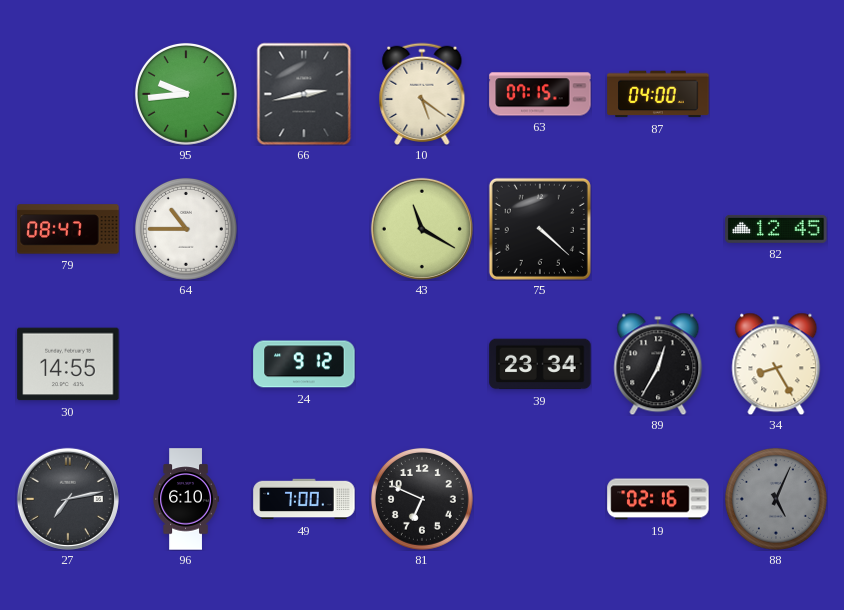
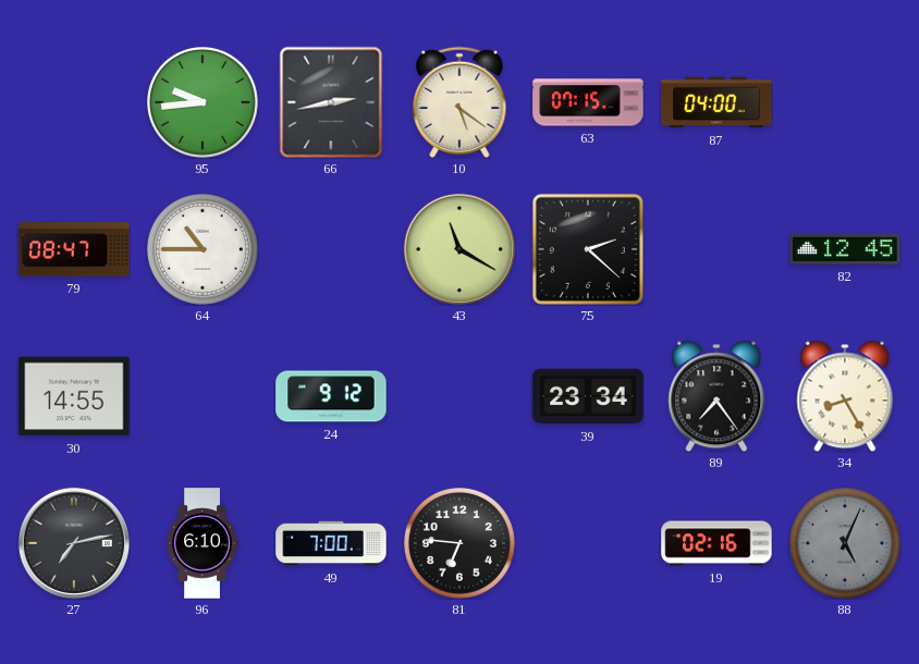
75: 4:22 -> 2:22
89: 12:35 -> 7:24
81: 6:49 -> 6:46
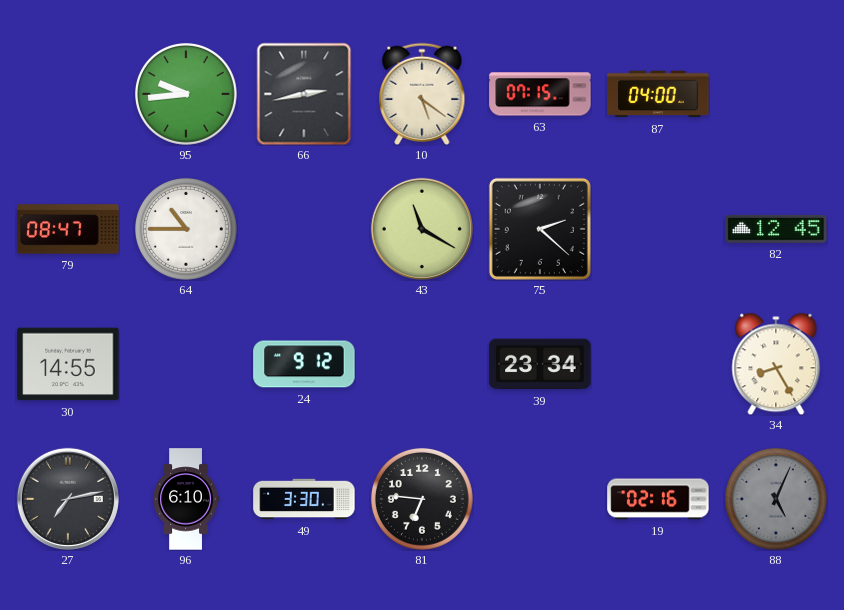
89: 7:24 -> none
49: 7:00 -> 3:30
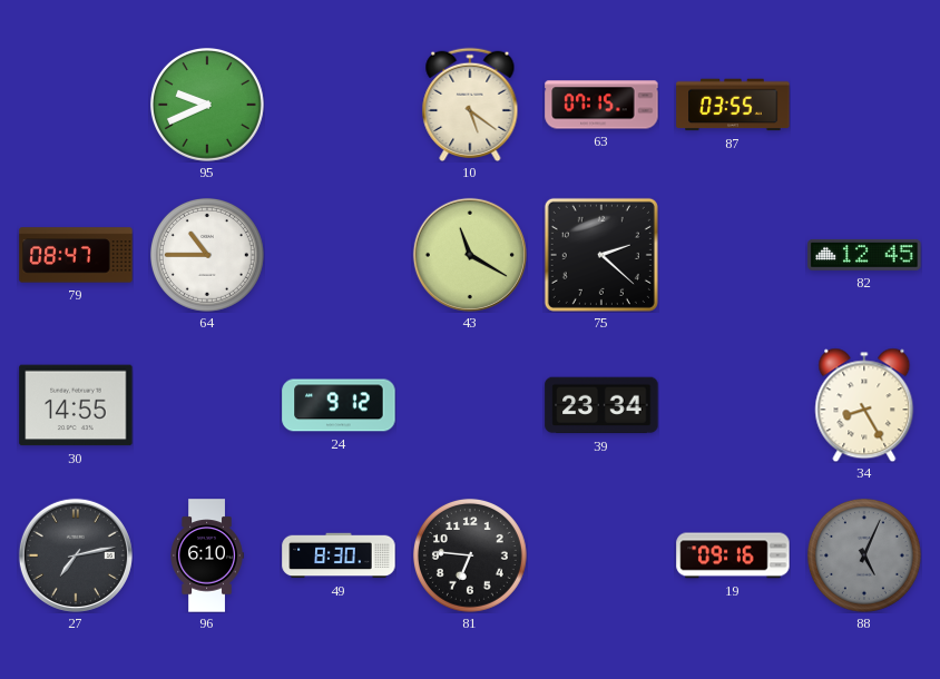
95: 9:44 -> 9:41
66: 2:43 -> none
87: 04:00 -> 03:55
49: 3:30 -> 8:30
19: 02:16 -> 09:16
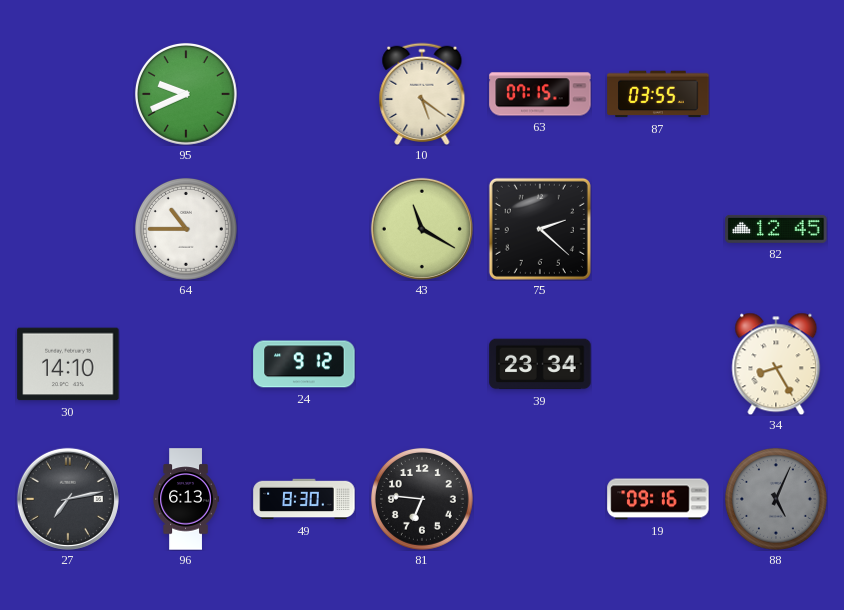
79: 08:47 -> none
30: 14:55 -> 14:10
96: 6:10 -> 6:13
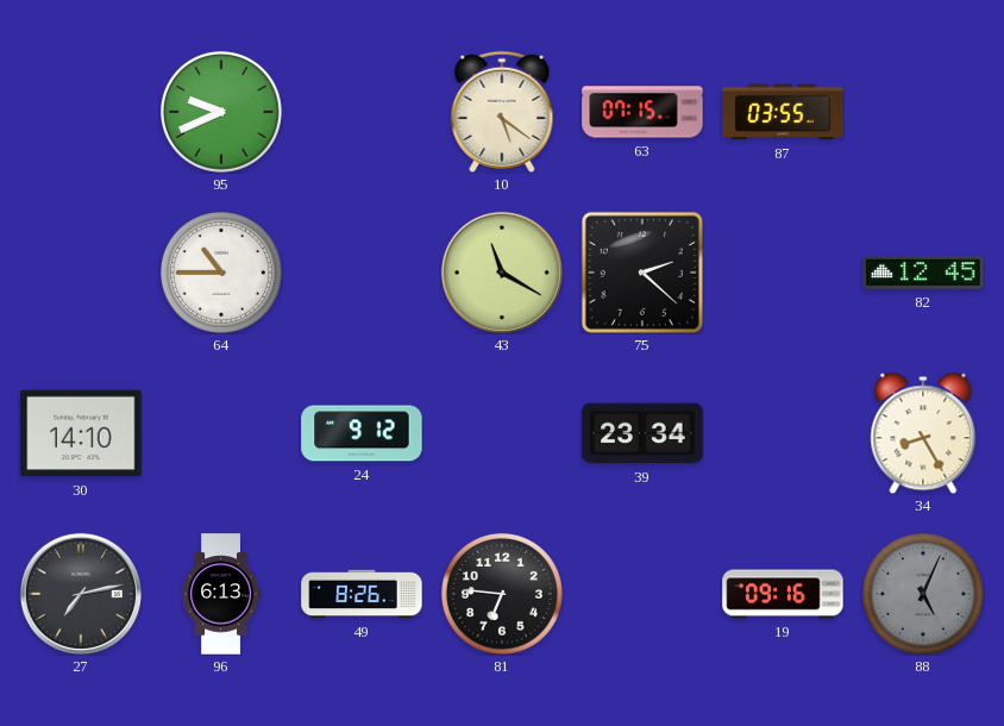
49: 8:30 -> 8:26
